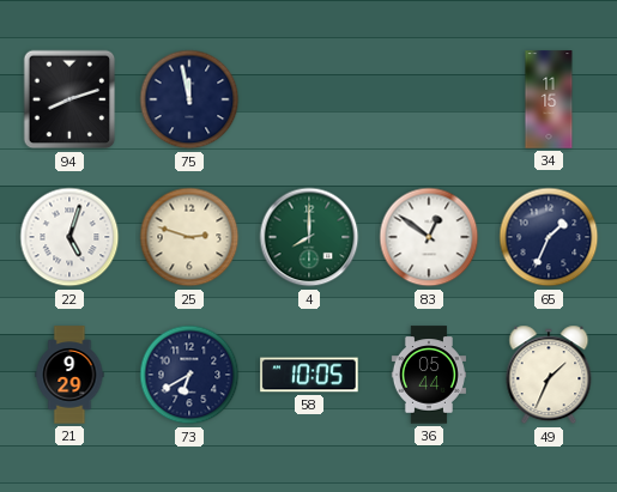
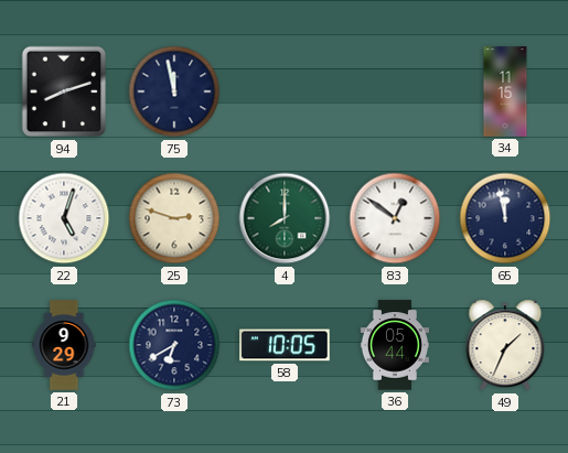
65: 1:34 -> 11:58
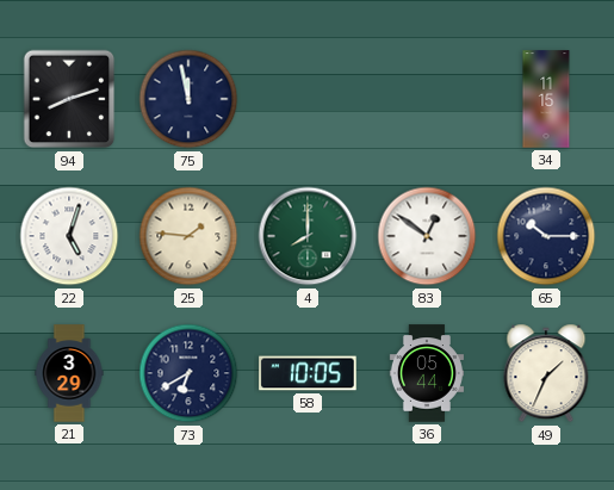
25: 2:48 -> 1:46
65: 11:58 -> 10:15
21: 9:29 -> 3:29
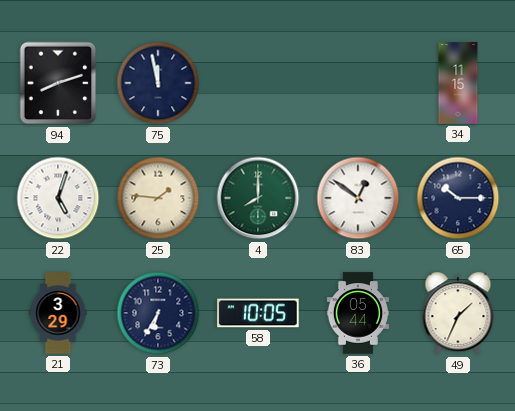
73: 6:40 -> 6:35
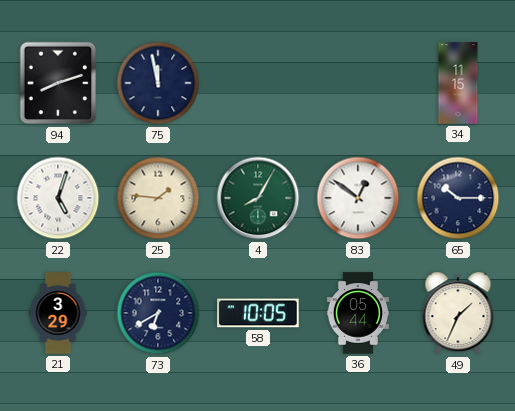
4: 8:00 -> 8:05
73: 6:35 -> 6:40
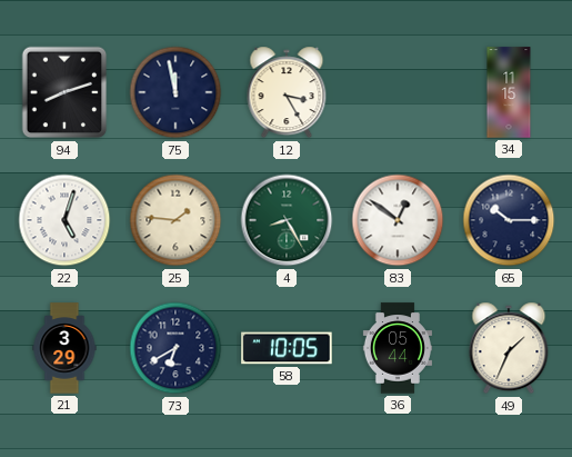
12: none -> 3:25
4: 8:05 -> 8:25
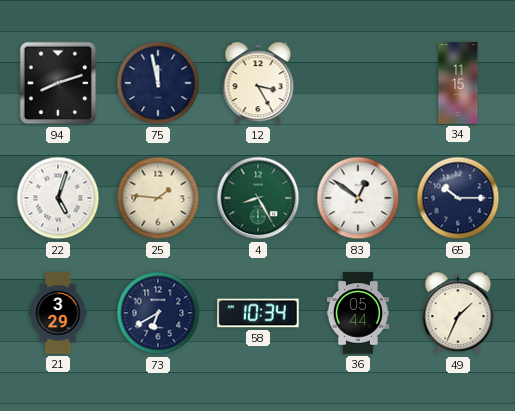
58: 10:05 -> 10:34
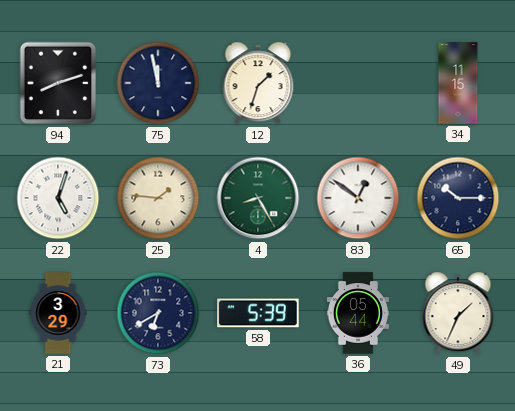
12: 3:25 -> 1:33
58: 10:34 -> 5:39
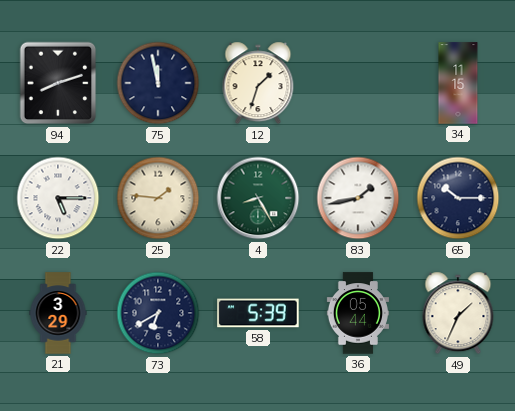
22: 5:03 -> 5:15
83: 12:51 -> 1:43
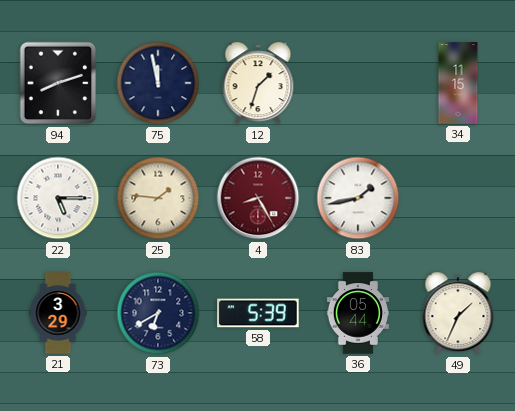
4 dial: green -> burgundy
65: 10:15 -> none
